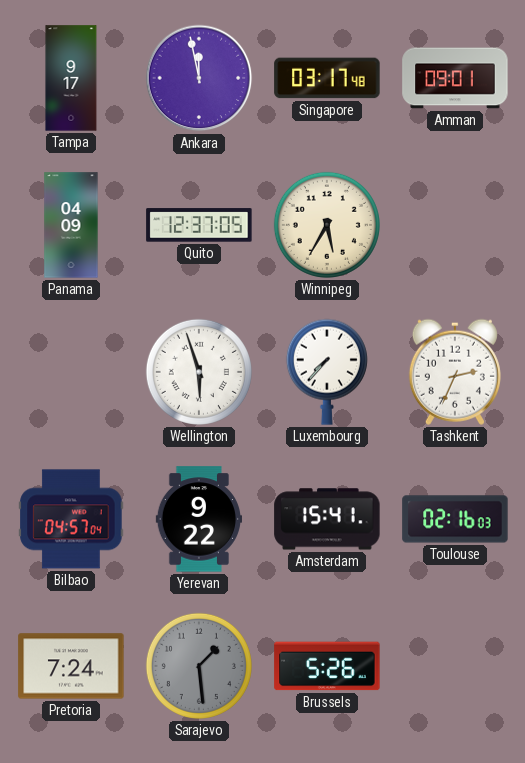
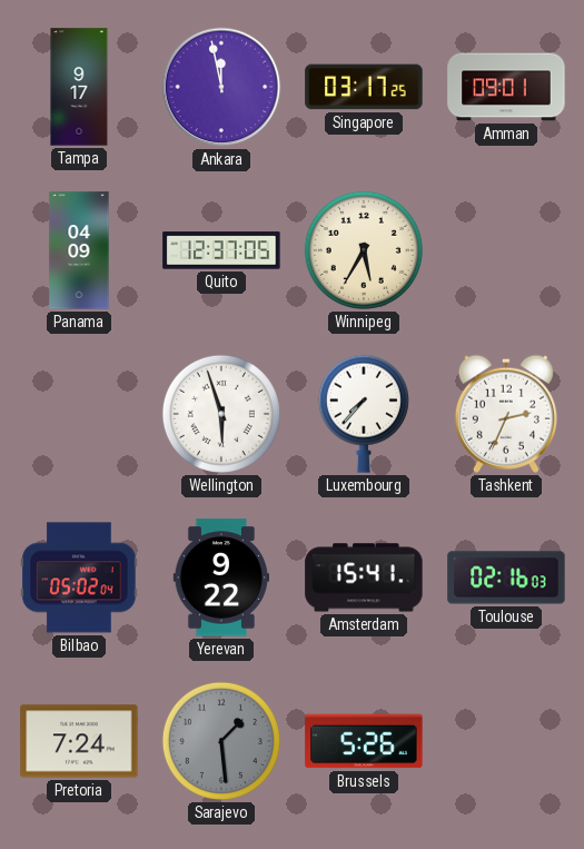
Singapore: 03:17:48 -> 03:17:25
Bilbao: 04:57 -> 05:02
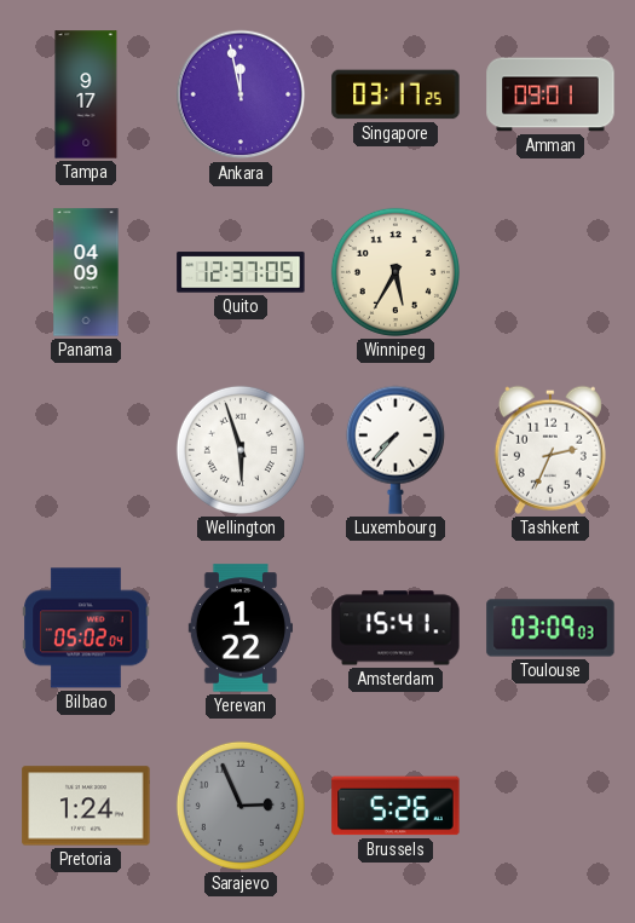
Yerevan: 9:22 -> 1:22
Toulouse: 02:16 -> 03:09
Pretoria: 7:24 -> 1:24
Sarajevo: 1:29 -> 2:56
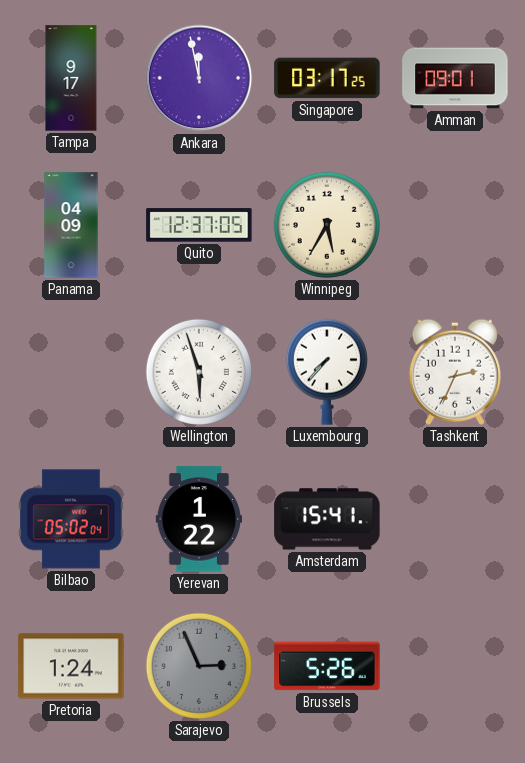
Toulouse: 03:09 -> none
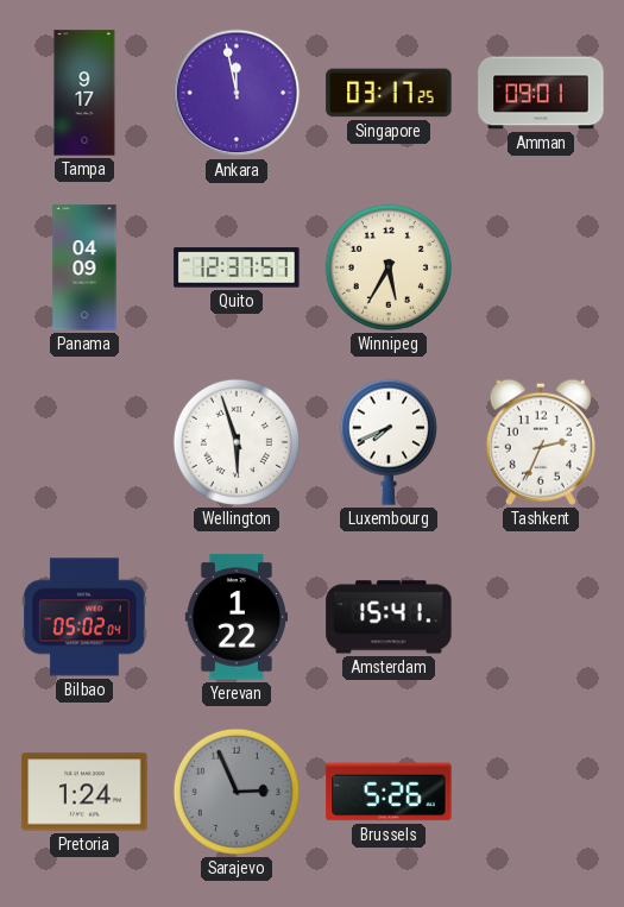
Quito: 12:37:05 -> 12:37:57
Luxembourg: 7:37 -> 7:41
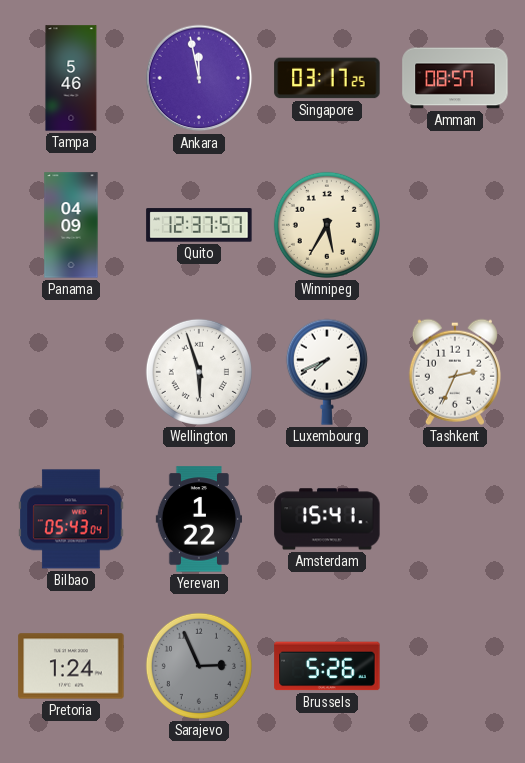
Tampa: 9:17 -> 5:46
Amman: 09:01 -> 08:57
Bilbao: 05:02 -> 05:43
